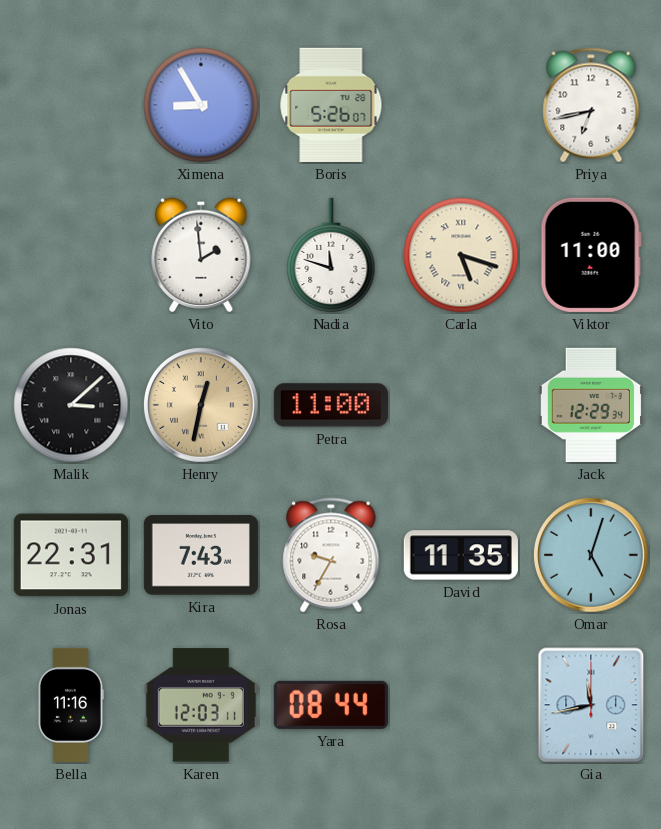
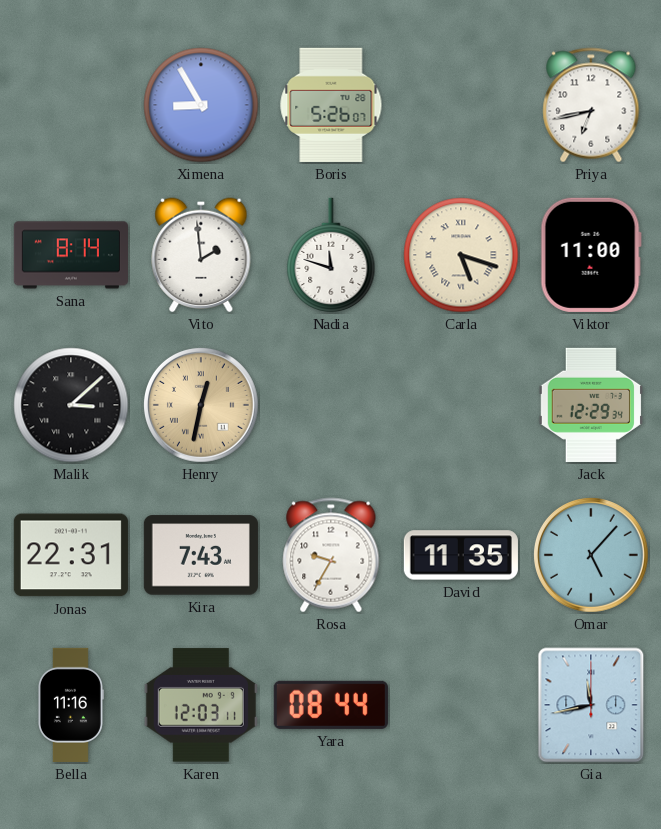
Sana: none -> 8:14
Petra: 11:00 -> none
Omar: 5:03 -> 5:07
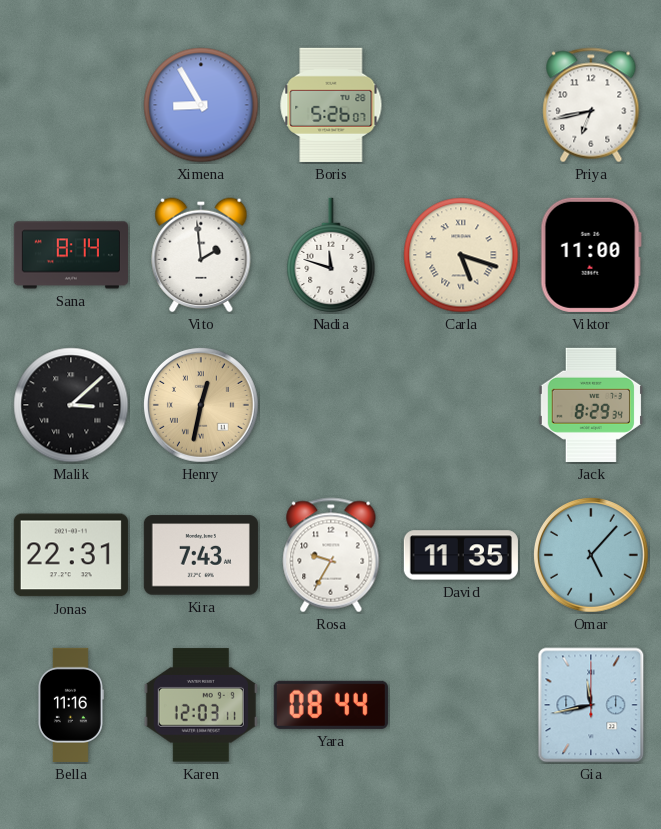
Jack: 12:29 -> 8:29
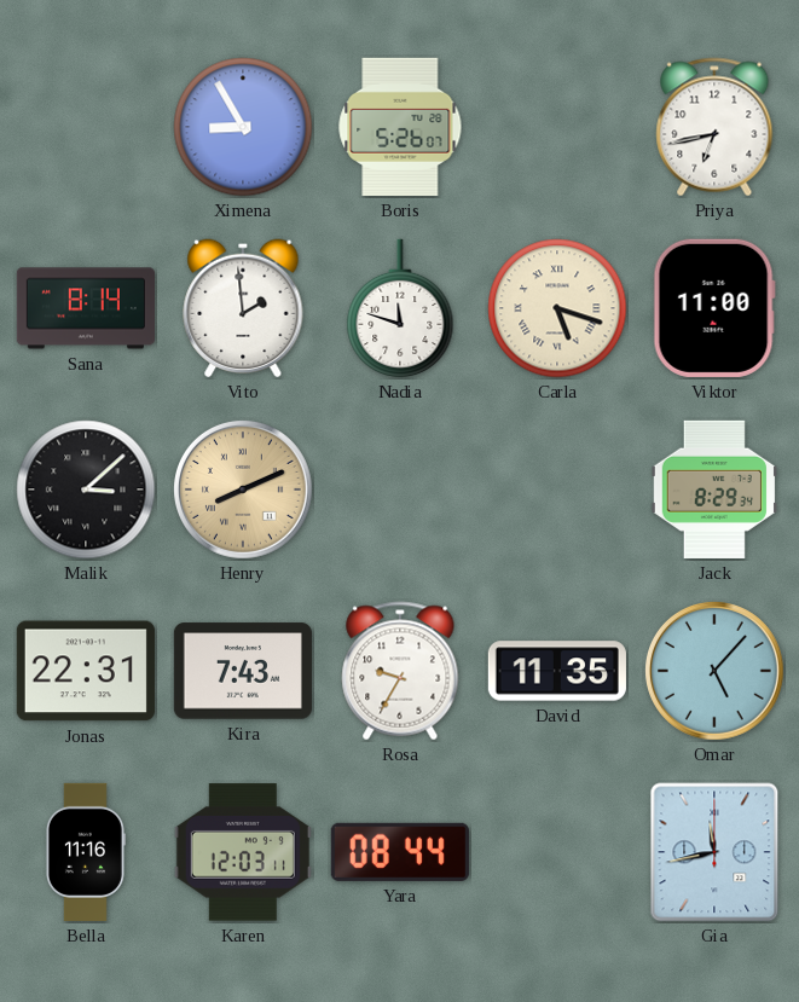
Henry: 12:32 -> 8:11
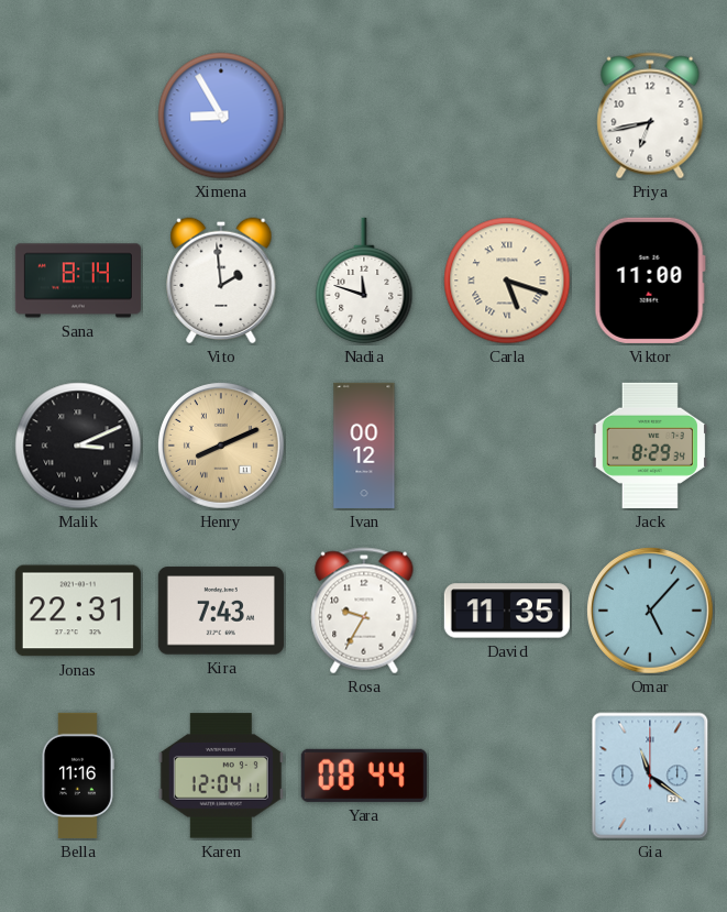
Boris: 5:26 -> none
Malik: 3:08 -> 3:11
Ivan: none -> 00:12
Karen: 12:03 -> 12:04
Gia: 11:43 -> 11:21
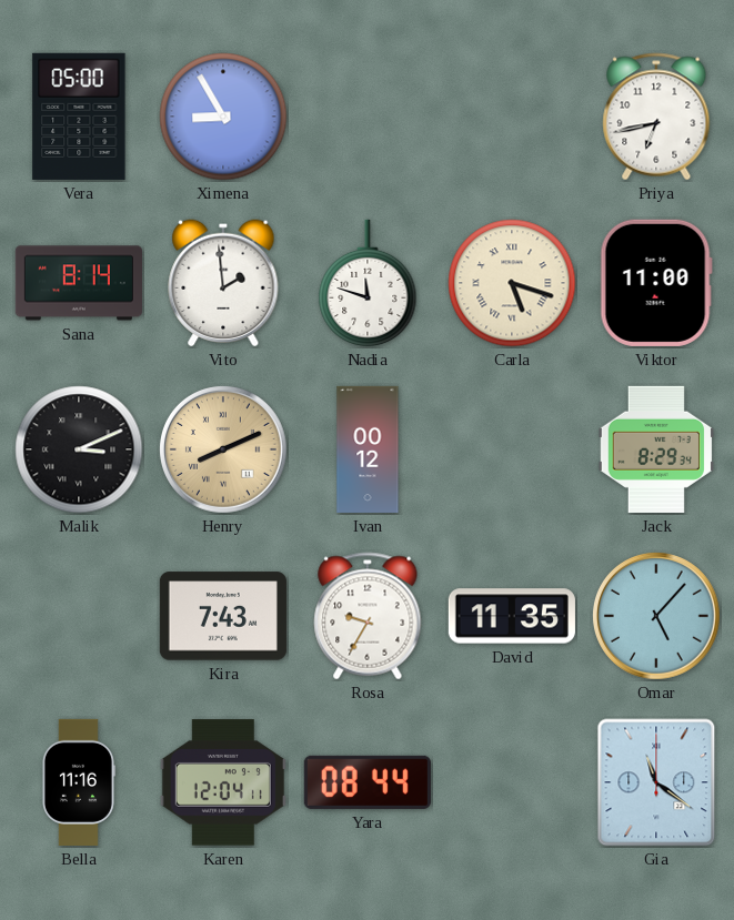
Vera: none -> 05:00
Jonas: 22:31 -> none
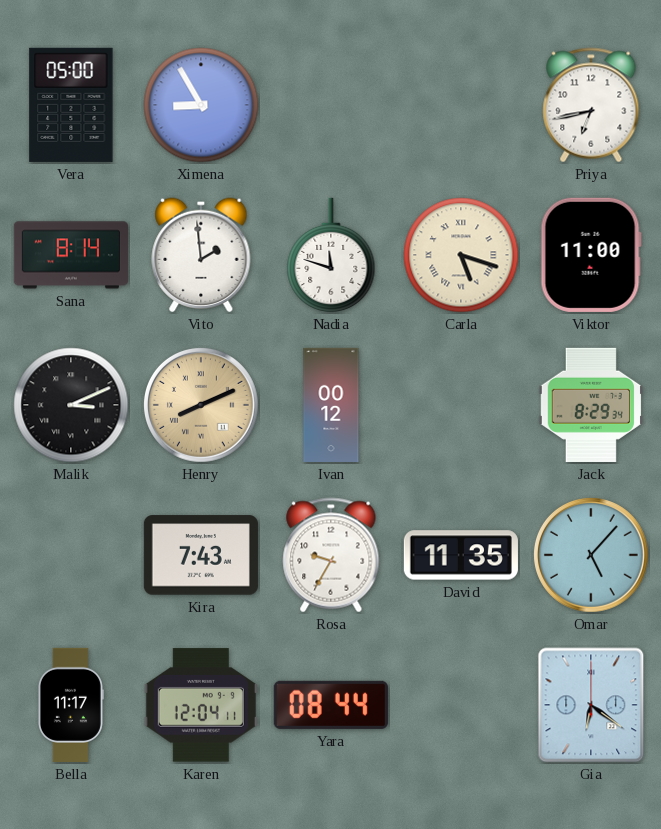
Bella: 11:16 -> 11:17
Gia: 11:21 -> 6:21
